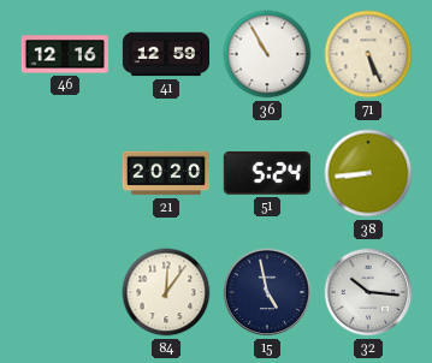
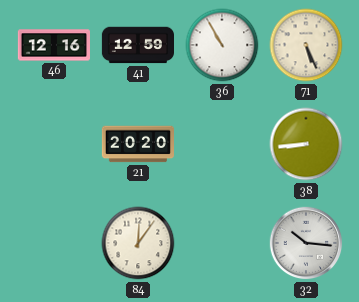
51: 5:24 -> none
15: 4:58 -> none
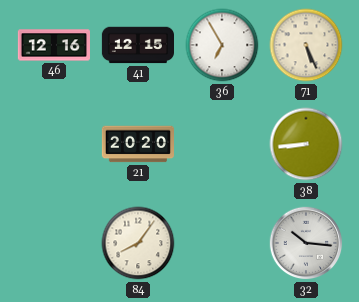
41: 12:59 -> 12:15
36: 10:55 -> 6:55
84: 12:06 -> 8:06
